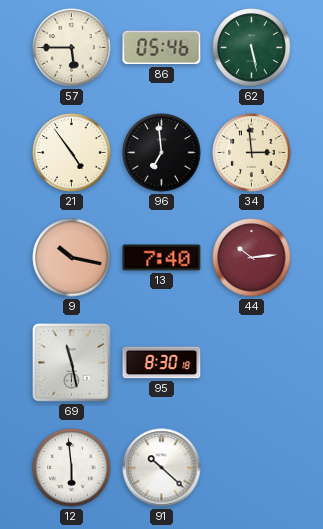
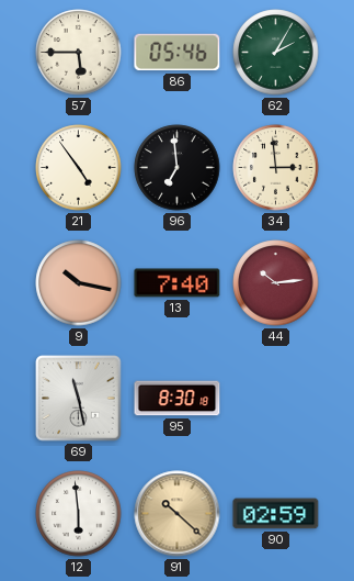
62: 5:28 -> 2:05
91 dial: white -> champagne
90: none -> 02:59
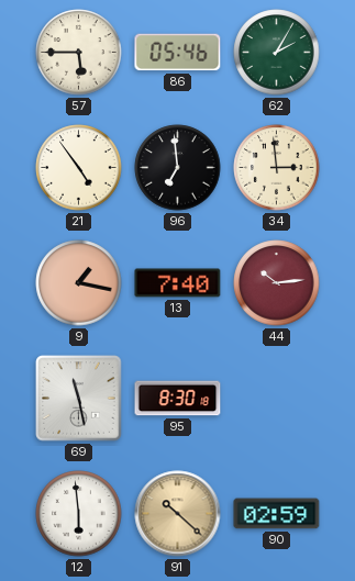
9: 10:17 -> 1:17
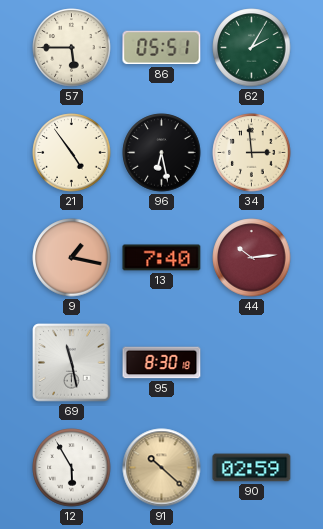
86: 05:46 -> 05:51
96: 6:59 -> 6:28
12: 5:59 -> 5:55
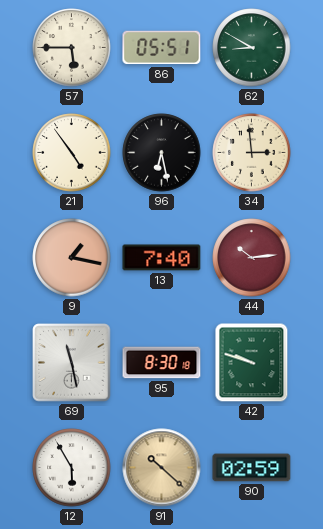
62: 2:05 -> 8:50
42: none -> 9:48
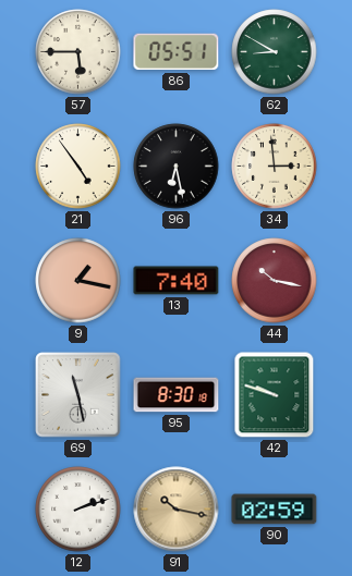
44: 10:14 -> 10:17
12: 5:55 -> 2:12
91: 10:22 -> 10:17
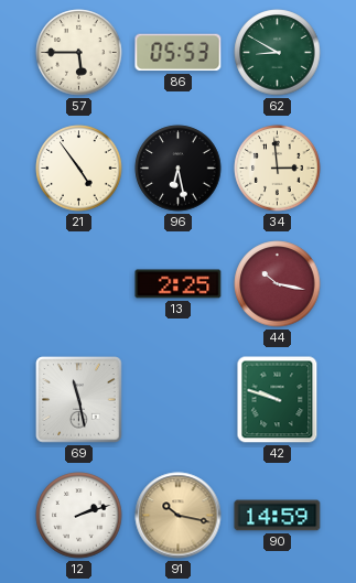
86: 05:51 -> 05:53
9: 1:17 -> none
13: 7:40 -> 2:25
95: 8:30 -> none
90: 02:59 -> 14:59
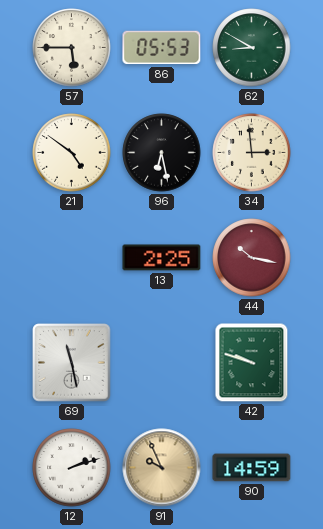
21: 4:54 -> 4:51
91: 10:17 -> 9:56
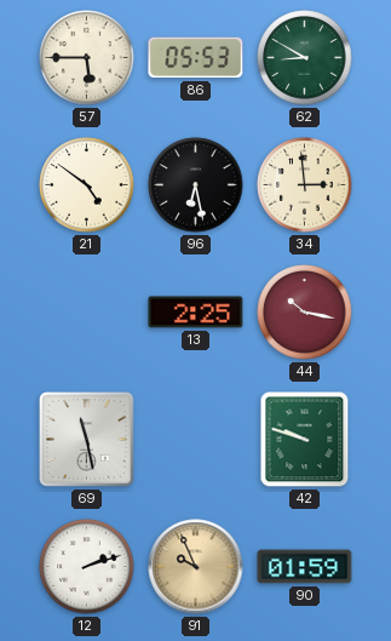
90: 14:59 -> 01:59
